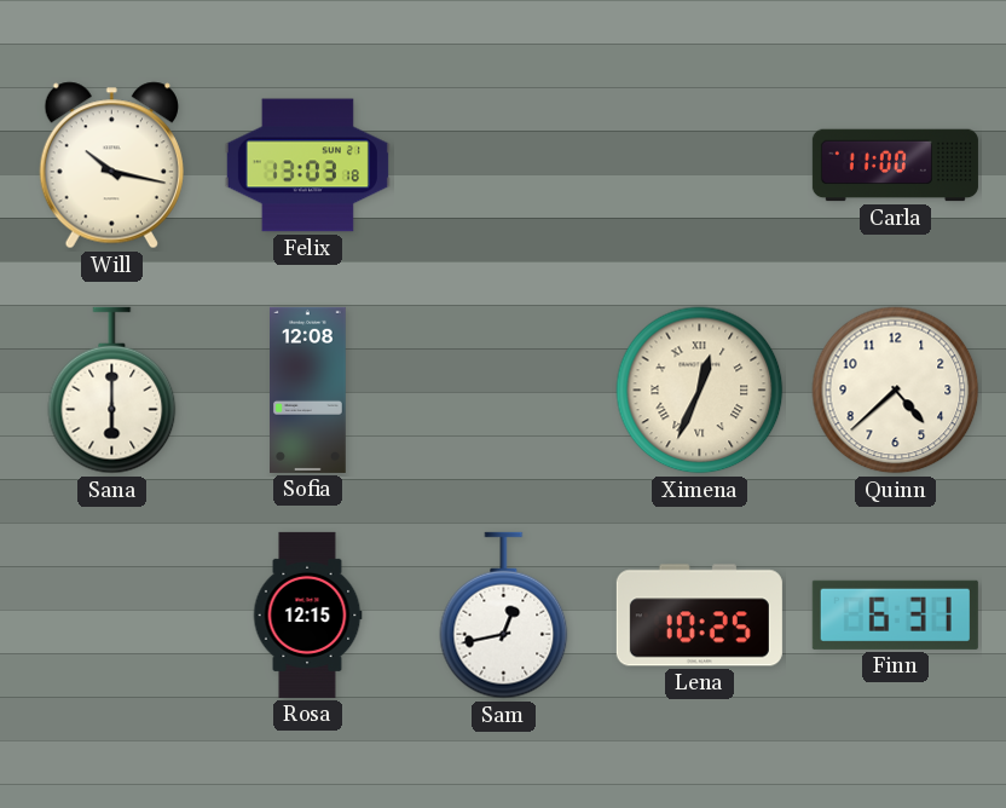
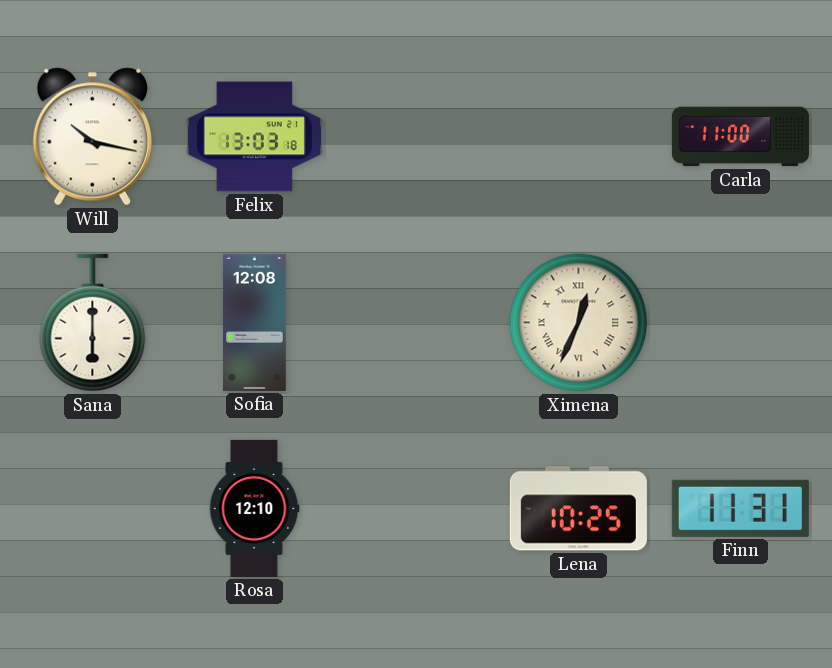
Quinn: 4:38 -> none
Rosa: 12:15 -> 12:10
Sam: 12:43 -> none
Finn: 6:31 -> 11:31
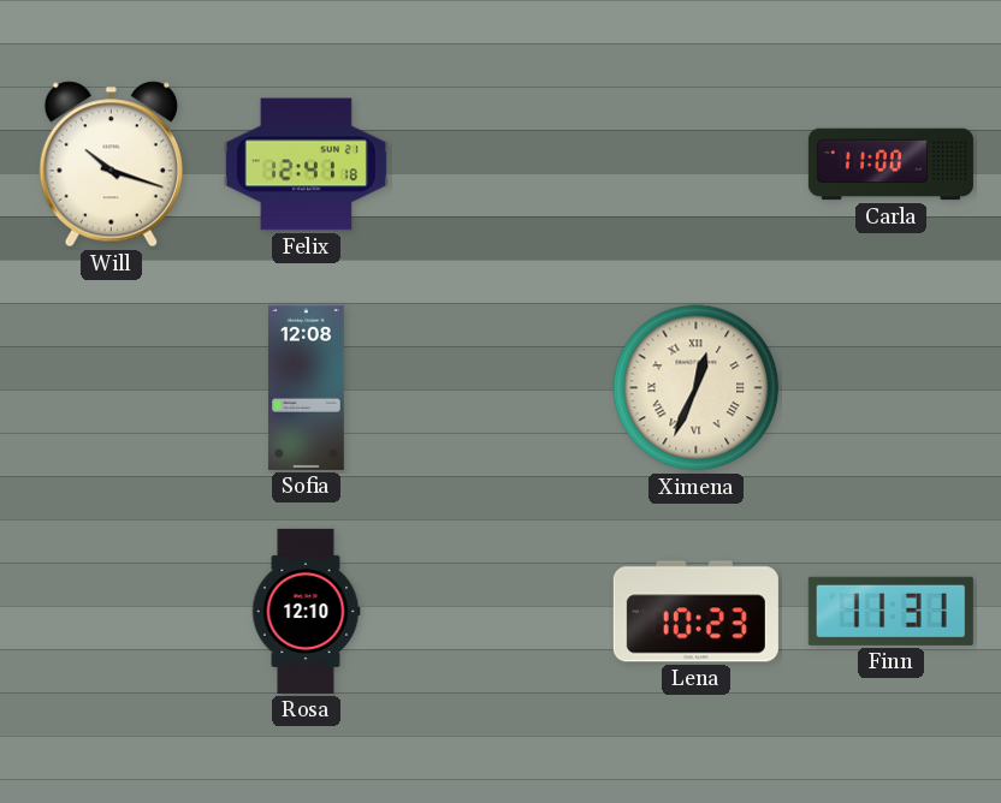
Will: 10:17 -> 10:18
Felix: 13:03 -> 12:41
Sana: 6:00 -> none
Lena: 10:25 -> 10:23
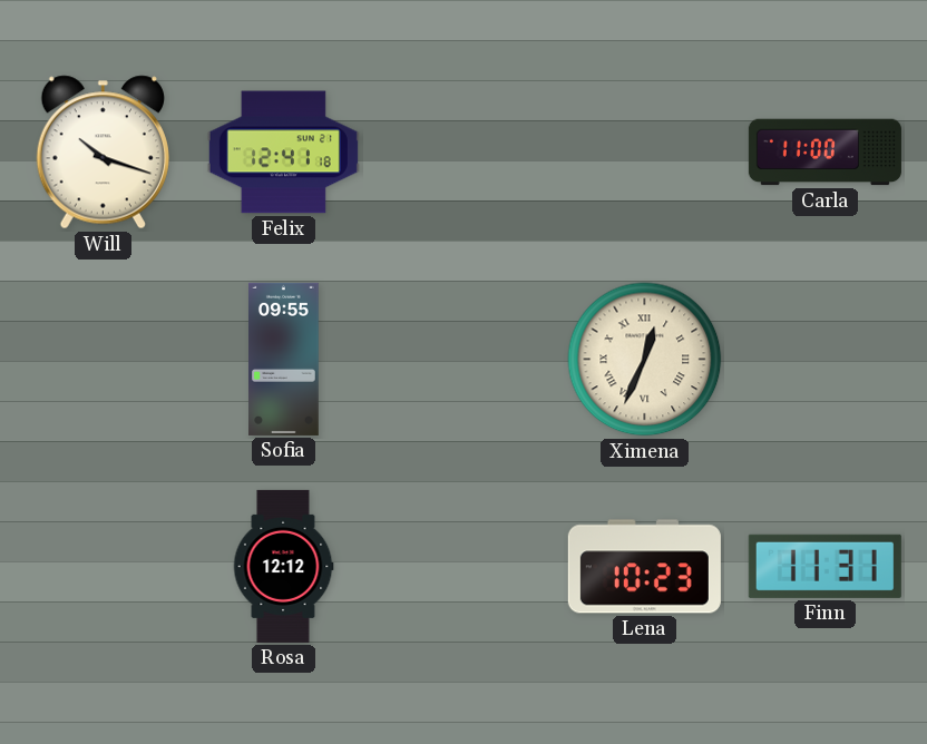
Sofia: 12:08 -> 09:55
Rosa: 12:10 -> 12:12
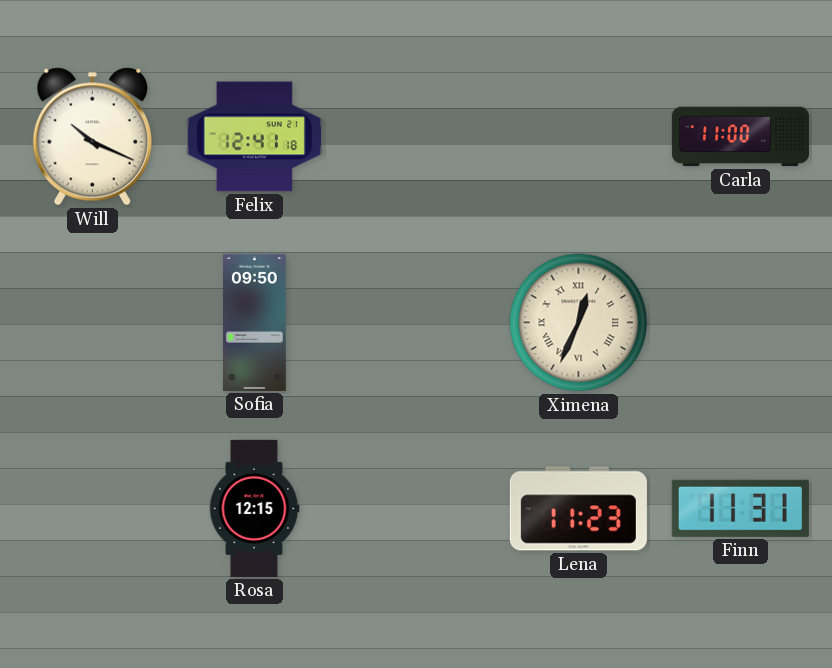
Will: 10:18 -> 10:19
Sofia: 09:55 -> 09:50
Rosa: 12:12 -> 12:15
Lena: 10:23 -> 11:23
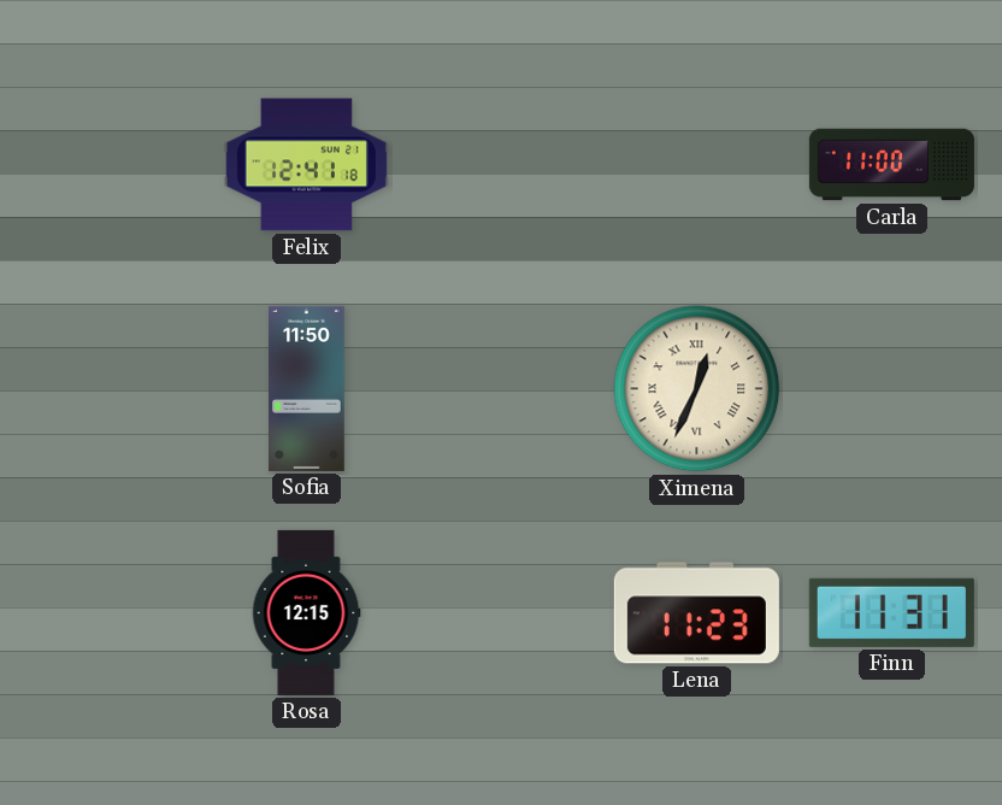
Will: 10:19 -> none
Sofia: 09:50 -> 11:50
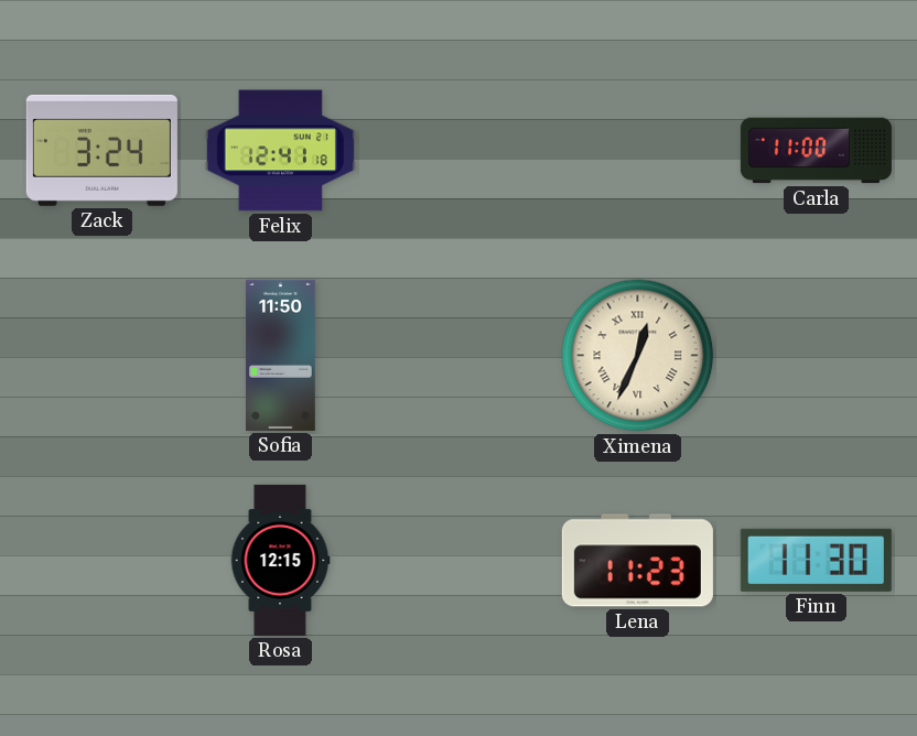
Zack: none -> 3:24
Finn: 11:31 -> 11:30
